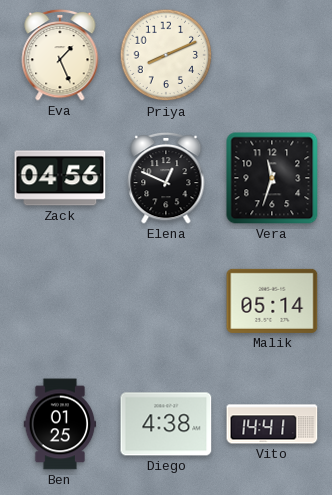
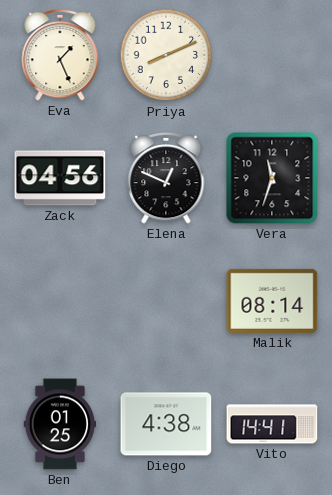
Malik: 05:14 -> 08:14
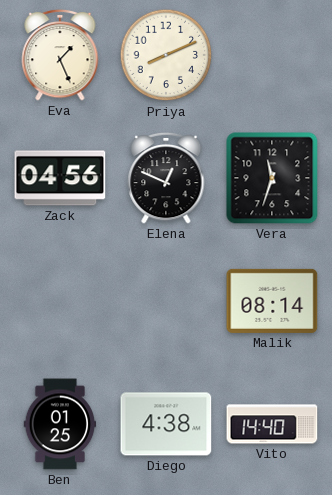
Vito: 14:41 -> 14:40
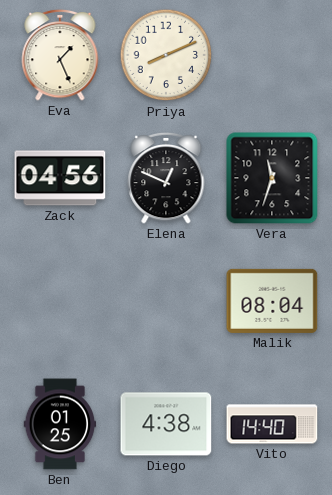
Malik: 08:14 -> 08:04
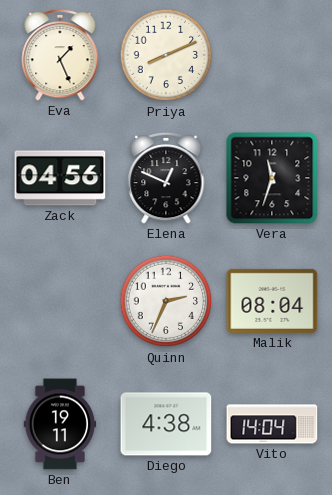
Quinn: none -> 2:34
Ben: 01:25 -> 19:11
Vito: 14:40 -> 14:04
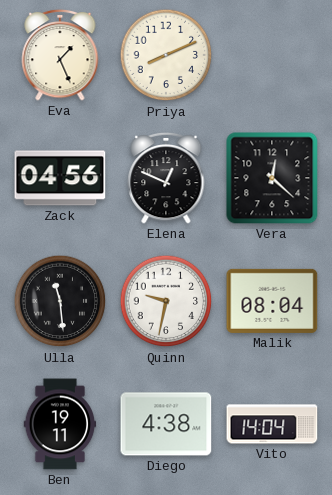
Vera: 11:33 -> 12:22
Ulla: none -> 11:29
Quinn: 2:34 -> 9:32
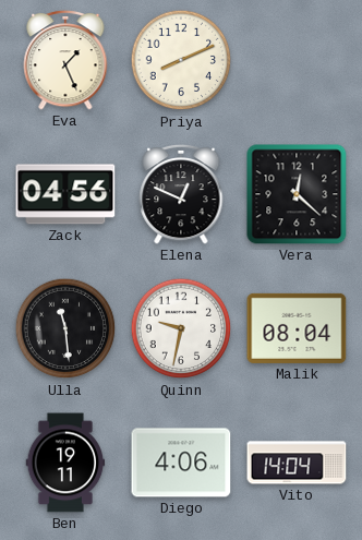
Diego: 4:38 -> 4:06
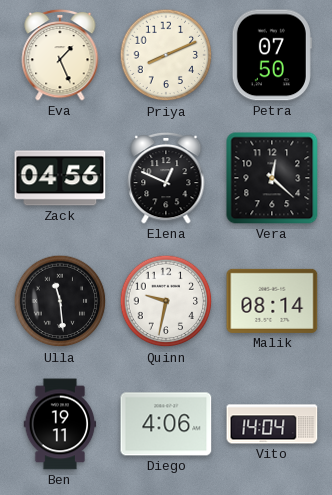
Petra: none -> 07:50
Malik: 08:04 -> 08:14
